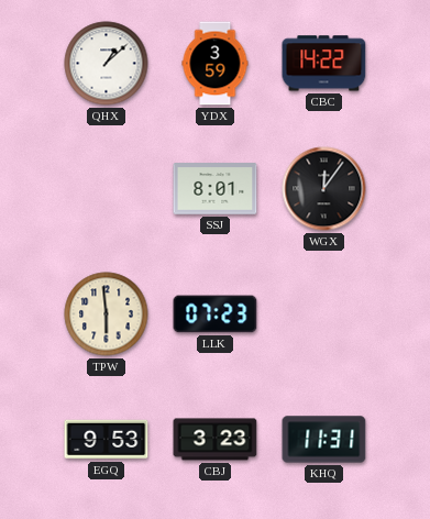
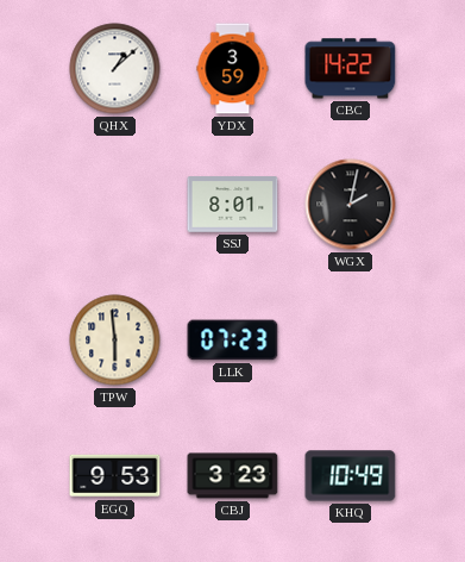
WGX: 12:06 -> 2:02
KHQ: 11:31 -> 10:49
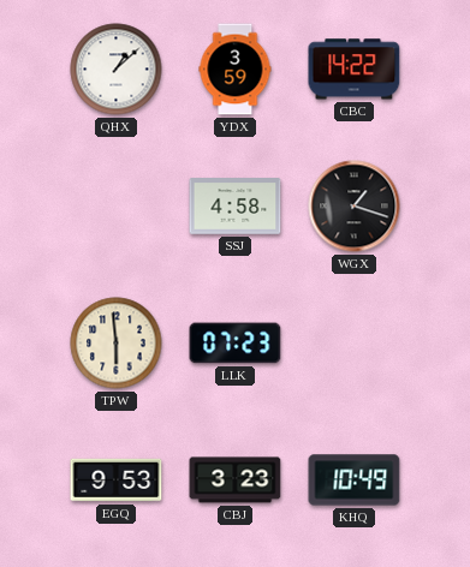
SSJ: 8:01 -> 4:58
WGX: 2:02 -> 1:18
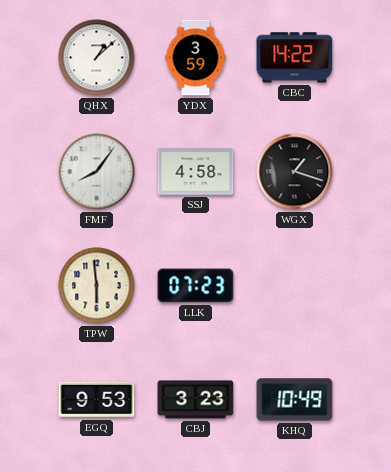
FMF: none -> 8:06
